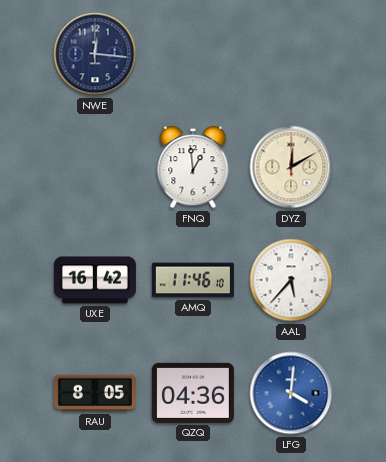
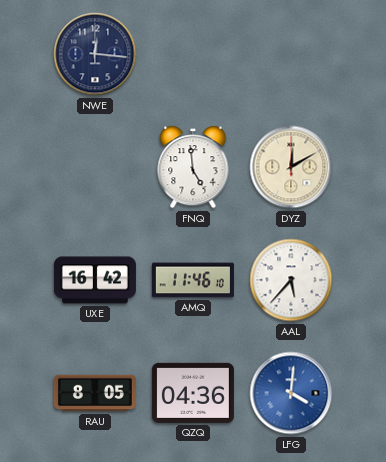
FNQ: 12:59 -> 4:59
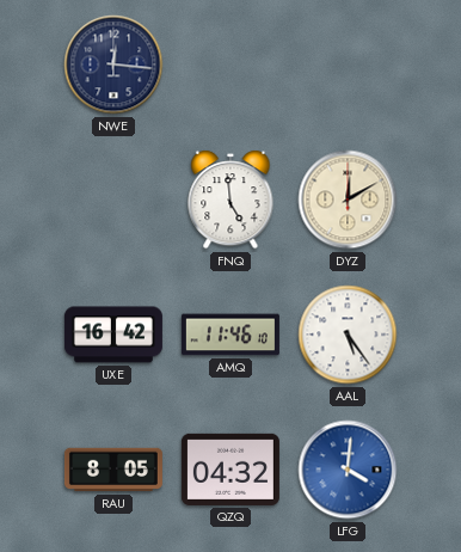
AAL: 5:37 -> 5:24
QZQ: 04:36 -> 04:32
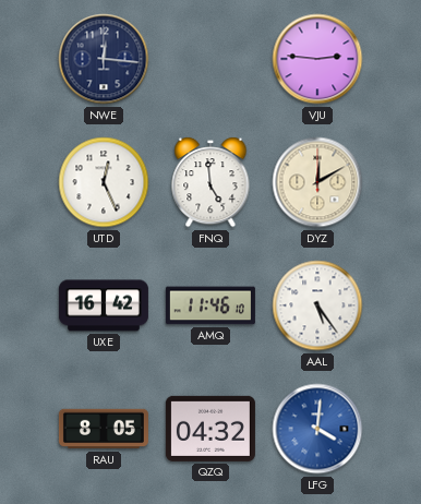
VJU: none -> 2:46
UTD: none -> 12:26
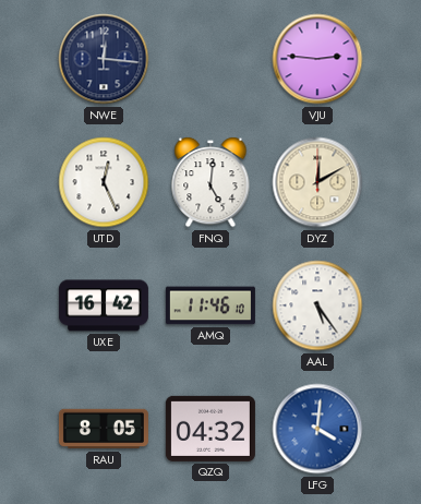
FNQ: 4:59 -> 5:01
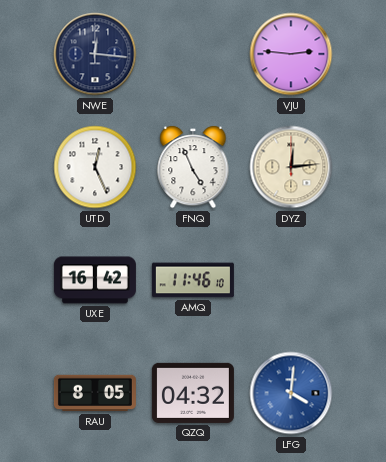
FNQ: 5:01 -> 4:56
DYZ: 12:10 -> 12:14
AAL: 5:24 -> none
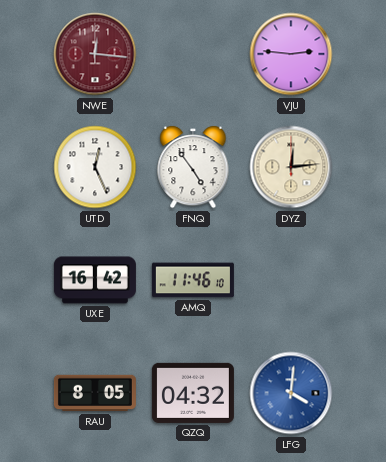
NWE dial: navy -> burgundy
FNQ: 4:56 -> 4:54
